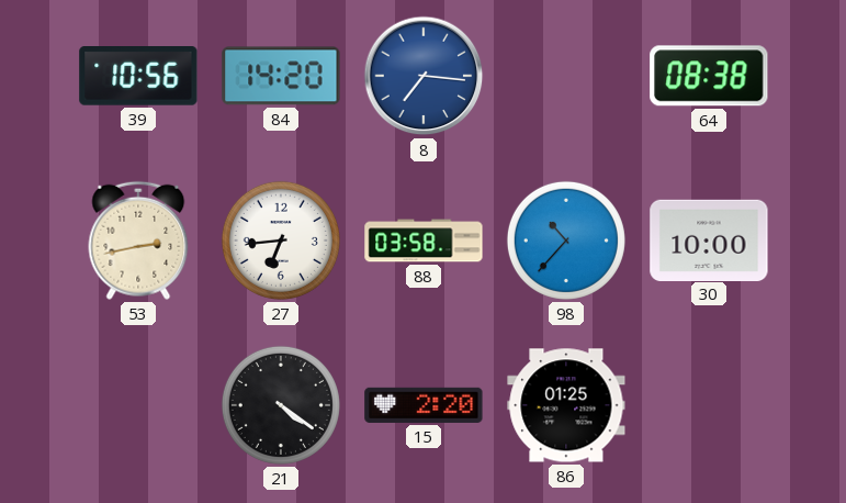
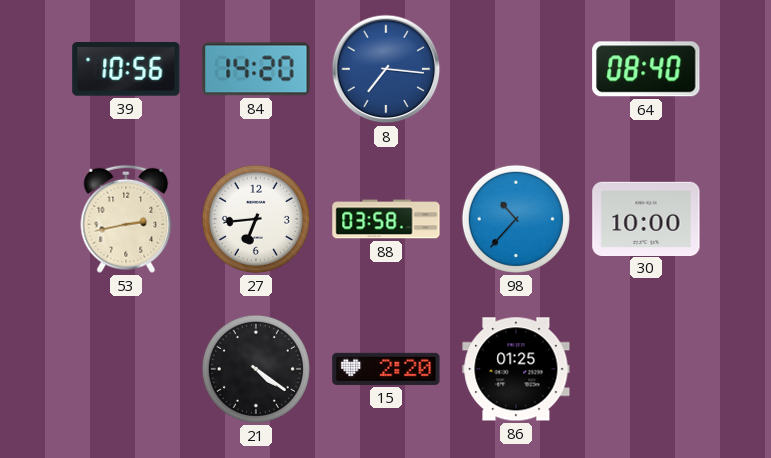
64: 08:38 -> 08:40
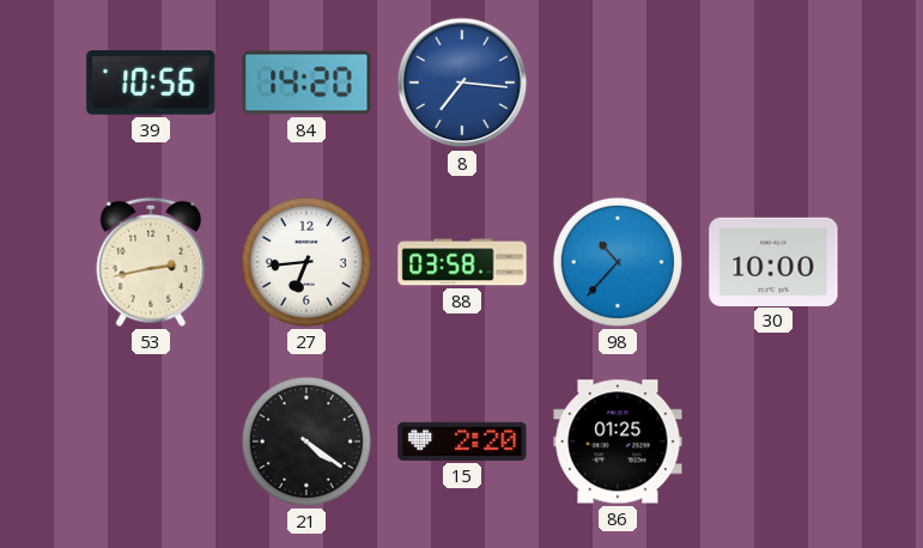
64: 08:40 -> none
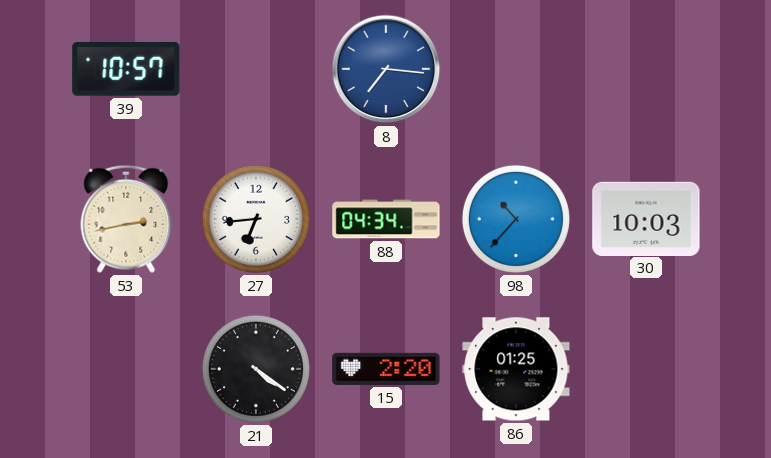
39: 10:56 -> 10:57
84: 14:20 -> none
88: 03:58 -> 04:34
30: 10:00 -> 10:03
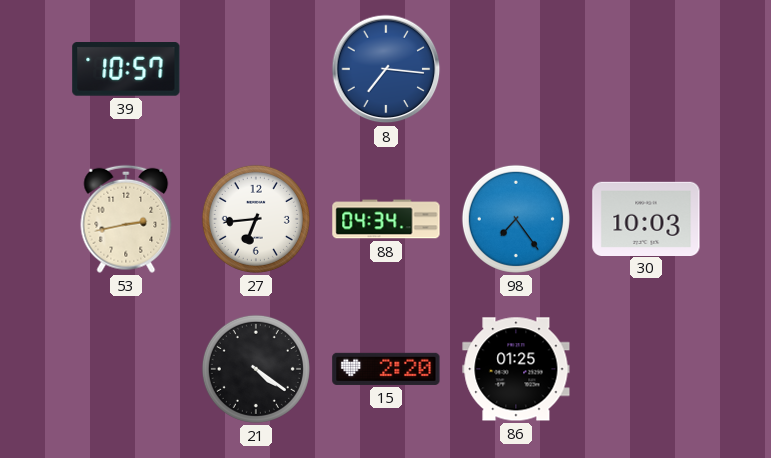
98: 10:37 -> 7:24
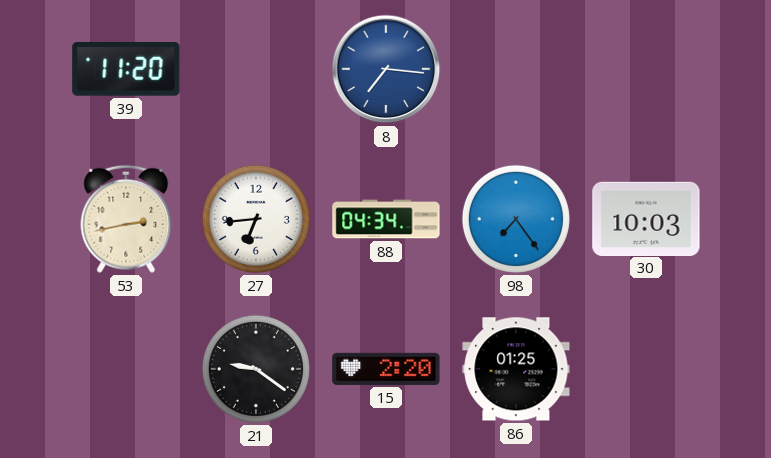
39: 10:57 -> 11:20
21: 4:21 -> 9:21
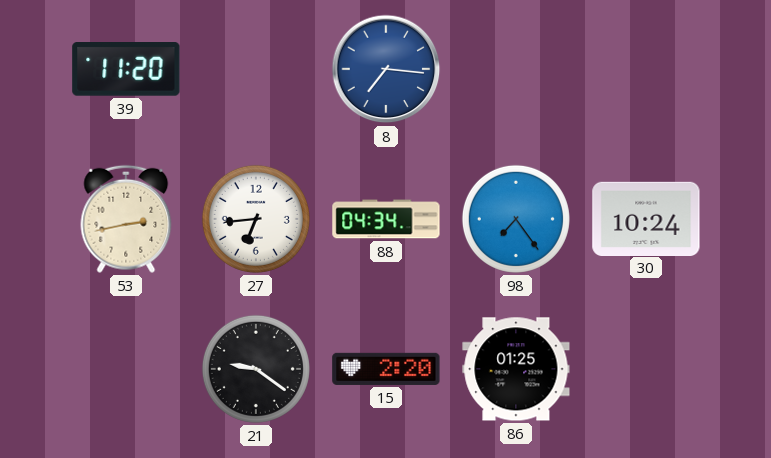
30: 10:03 -> 10:24
